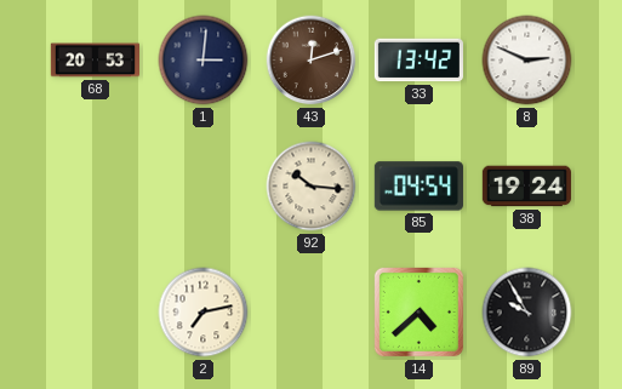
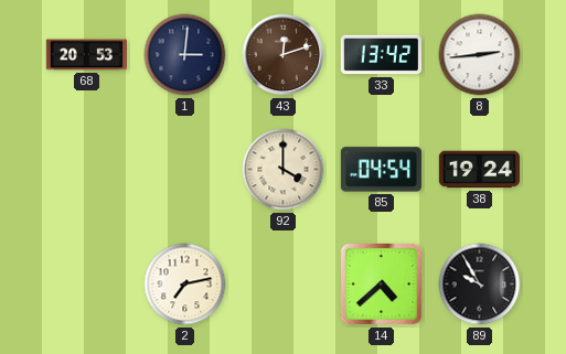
8: 2:49 -> 2:44
92: 10:16 -> 4:00
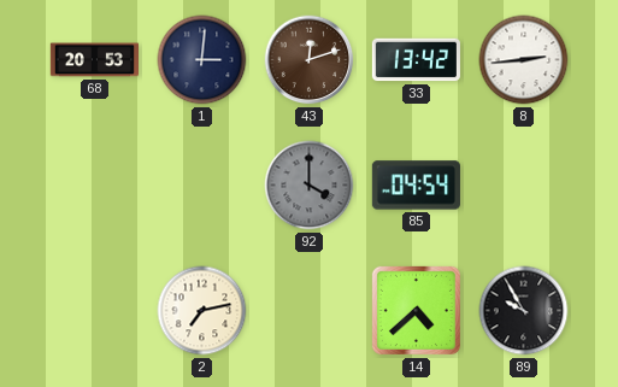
92 dial: cream -> grey
38: 19:24 -> none
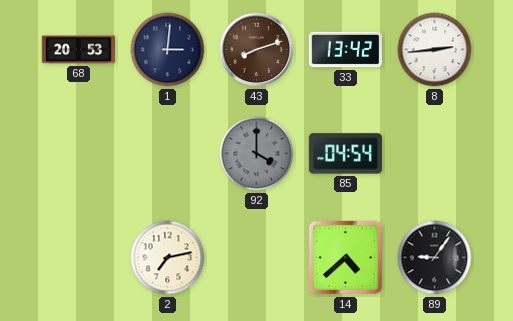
43: 12:12 -> 8:12
89: 9:55 -> 9:06
